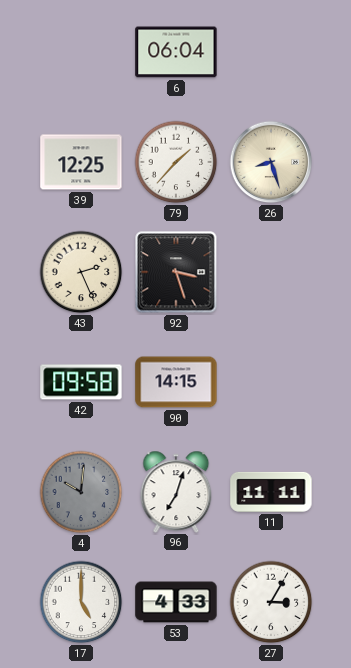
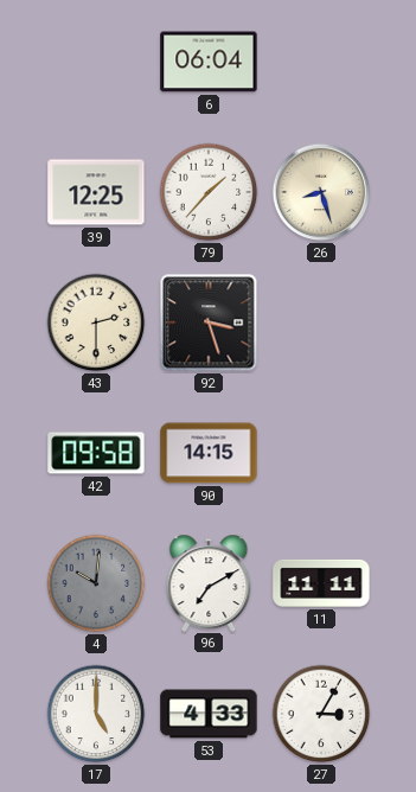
43: 2:26 -> 2:30
96: 7:03 -> 7:10
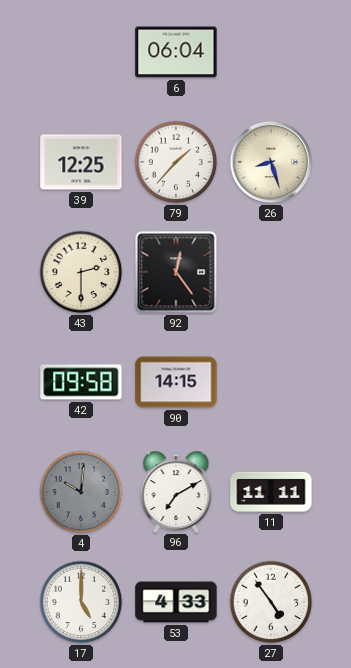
92: 3:27 -> 12:24
27: 3:05 -> 4:54
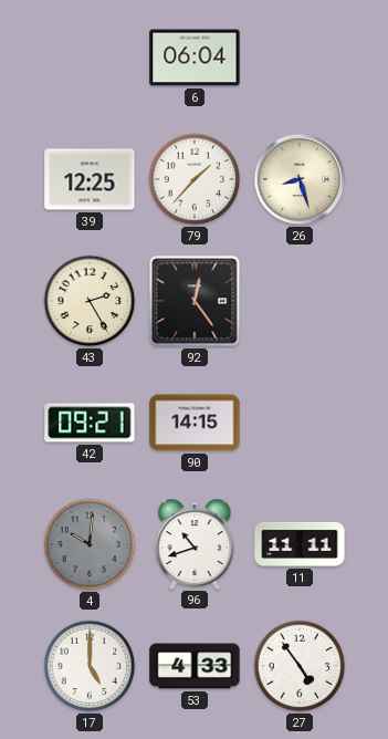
43: 2:30 -> 2:25
42: 09:58 -> 09:21
96: 7:10 -> 10:42
